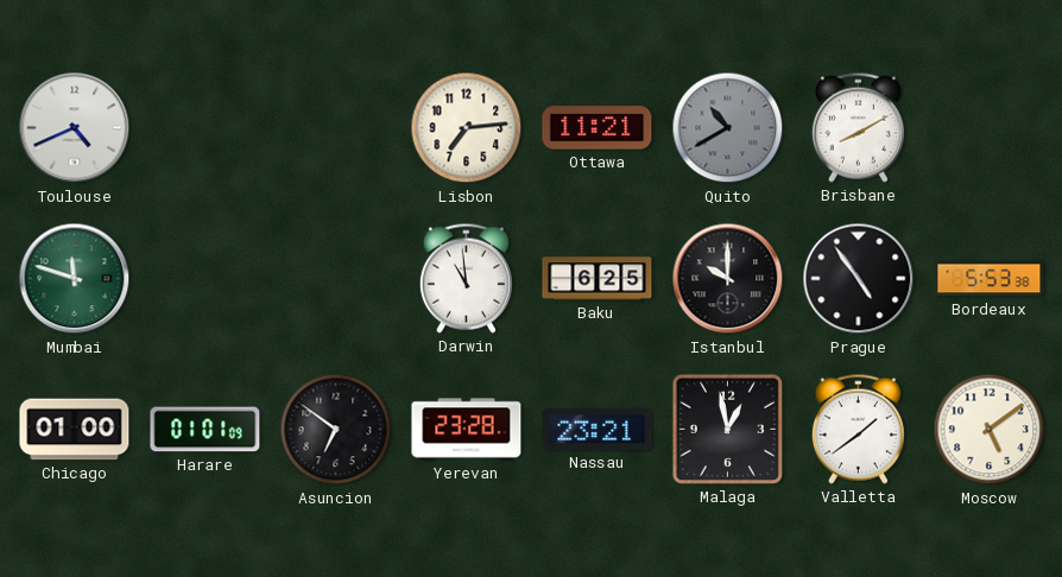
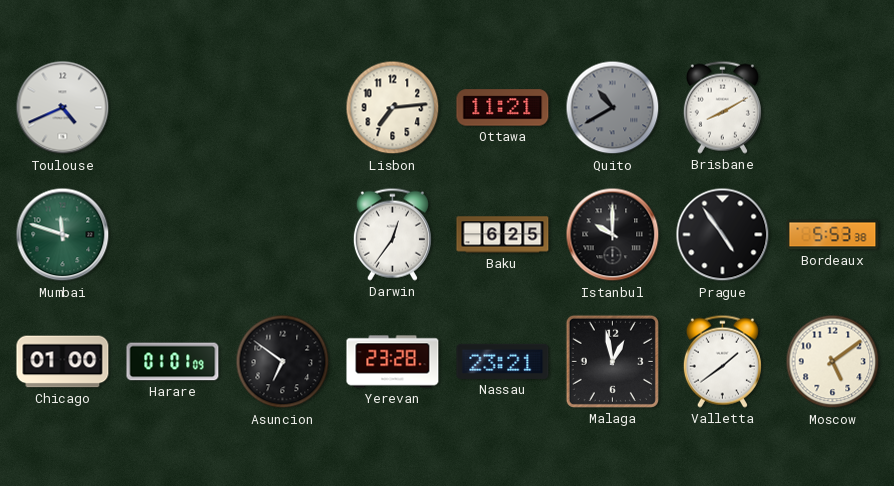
Darwin: 10:59 -> 12:36
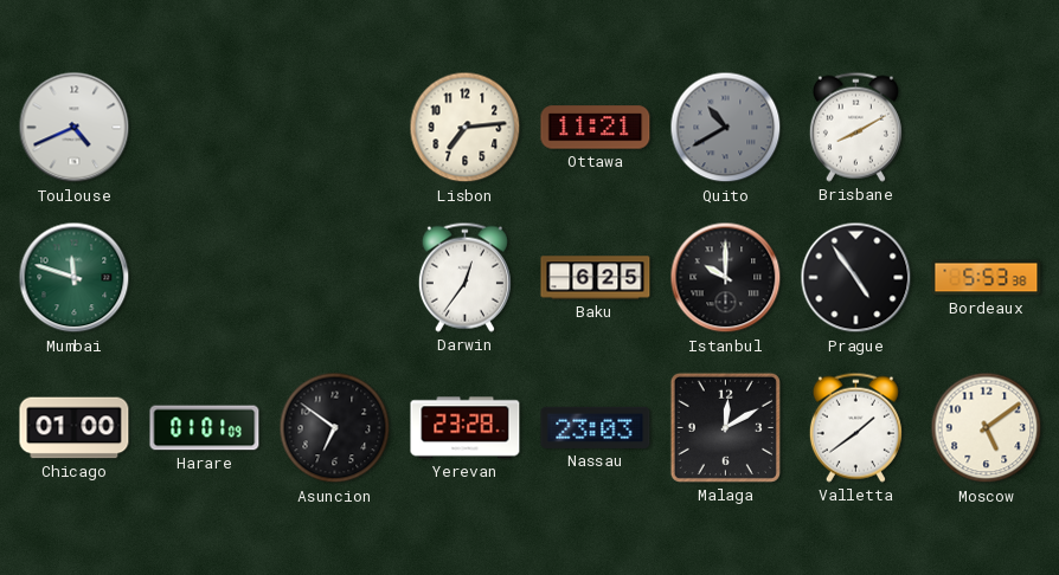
Nassau: 23:21 -> 23:03
Malaga: 12:58 -> 12:10
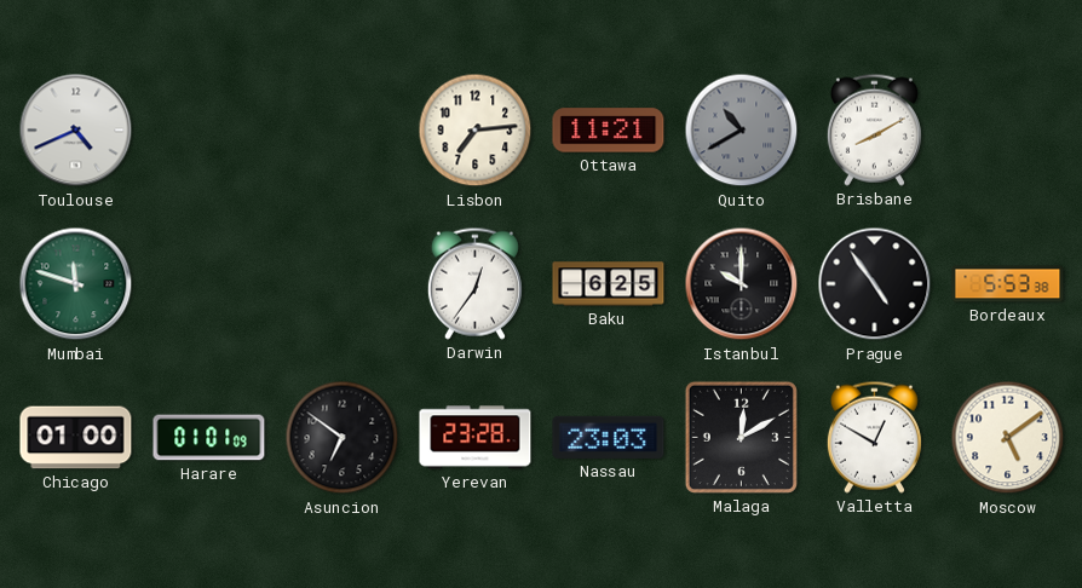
Valletta: 1:39 -> 12:50
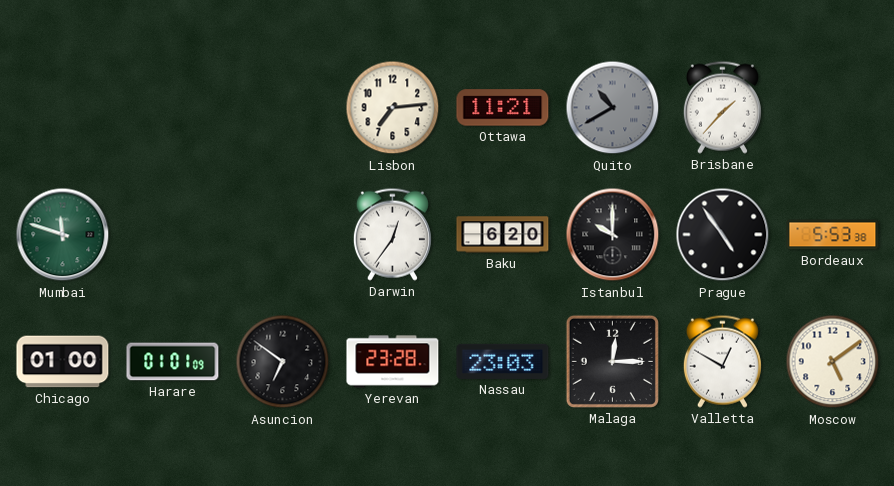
Toulouse: 4:41 -> none
Brisbane: 8:10 -> 1:37
Baku: 6:25 -> 6:20
Malaga: 12:10 -> 12:15
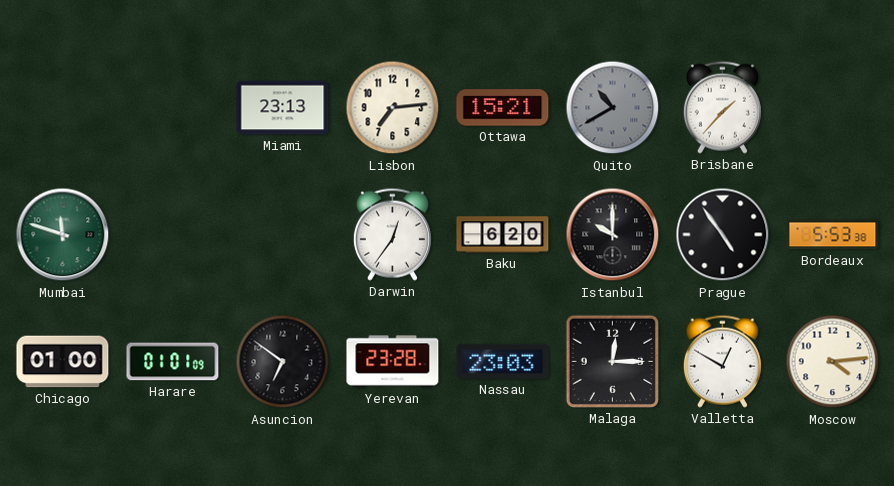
Miami: none -> 23:13
Ottawa: 11:21 -> 15:21
Moscow: 5:09 -> 4:14
